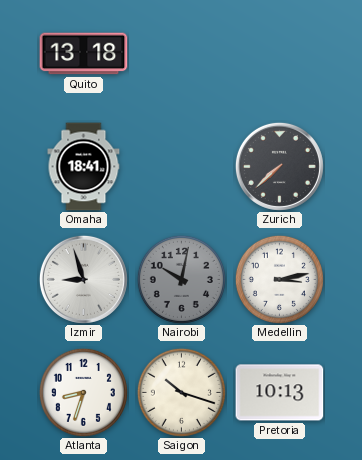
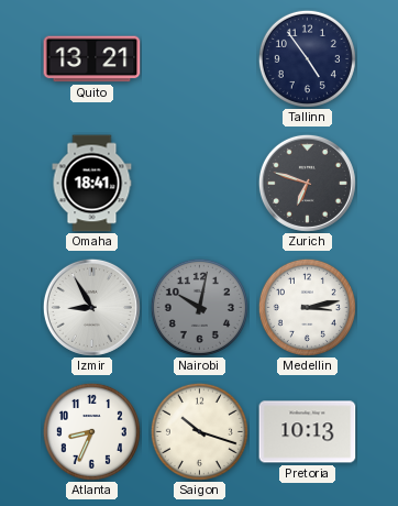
Quito: 13:18 -> 13:21
Tallinn: none -> 4:54
Zurich: 7:38 -> 6:48
Izmir: 8:57 -> 8:55
Atlanta: 8:33 -> 8:34
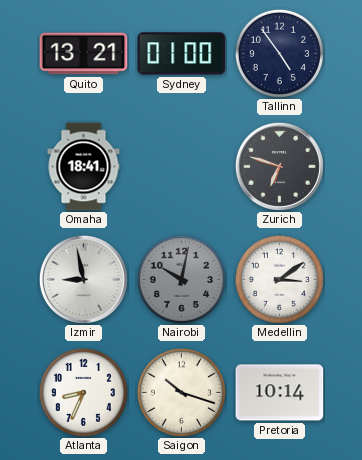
Sydney: none -> 01:00
Izmir: 8:55 -> 8:58
Medellin: 3:13 -> 3:09
Pretoria: 10:13 -> 10:14
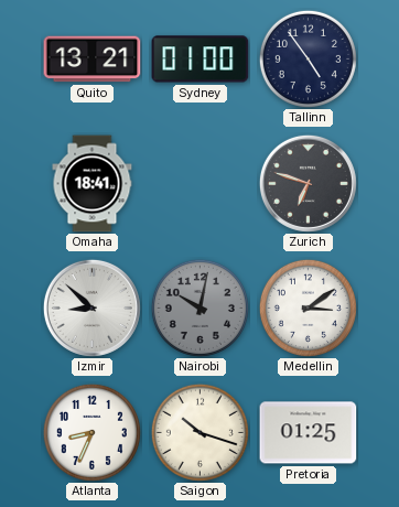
Izmir: 8:58 -> 8:52
Pretoria: 10:14 -> 01:25
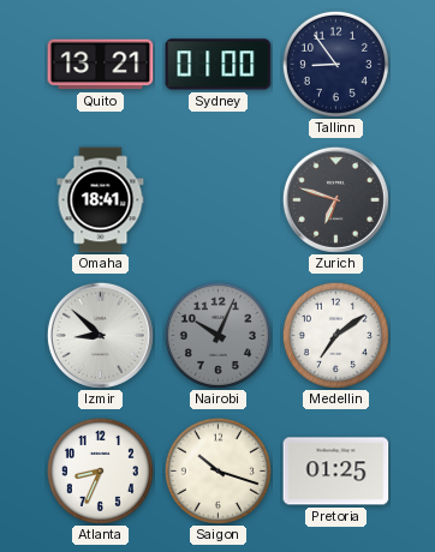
Tallinn: 4:54 -> 8:54
Nairobi: 10:02 -> 10:04
Medellin: 3:09 -> 7:09
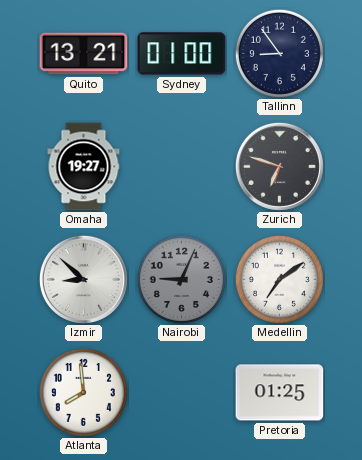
Omaha: 18:41 -> 19:27
Nairobi: 10:04 -> 9:04
Atlanta: 8:34 -> 7:59
Saigon: 10:18 -> none
